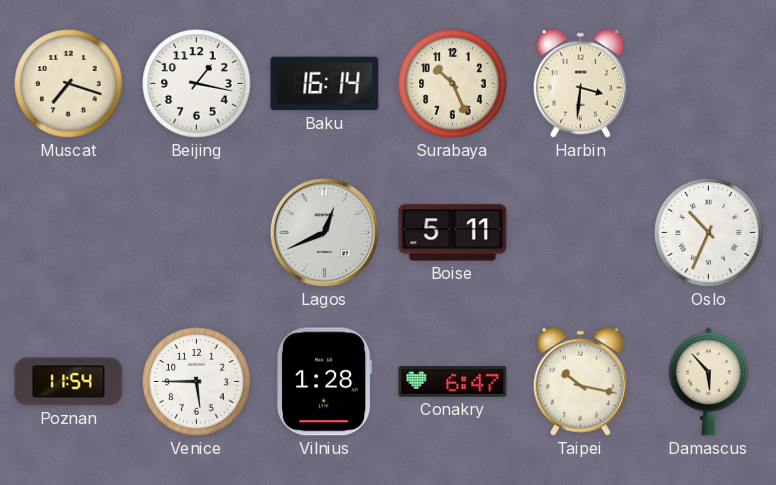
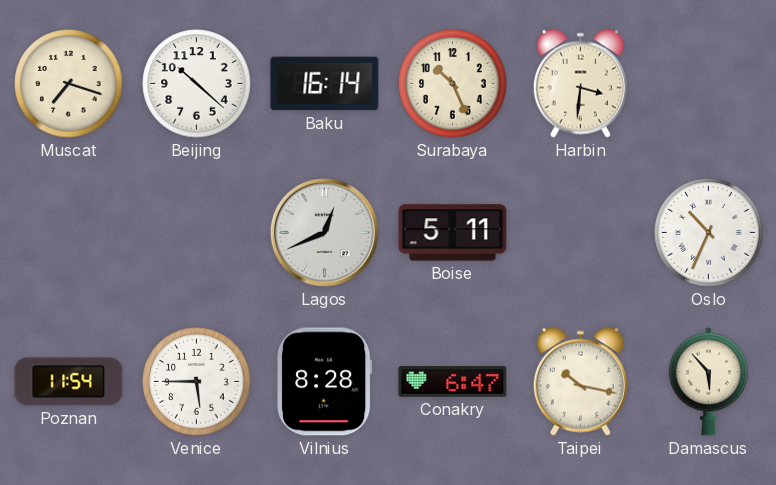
Beijing: 1:17 -> 10:22
Vilnius: 1:28 -> 8:28
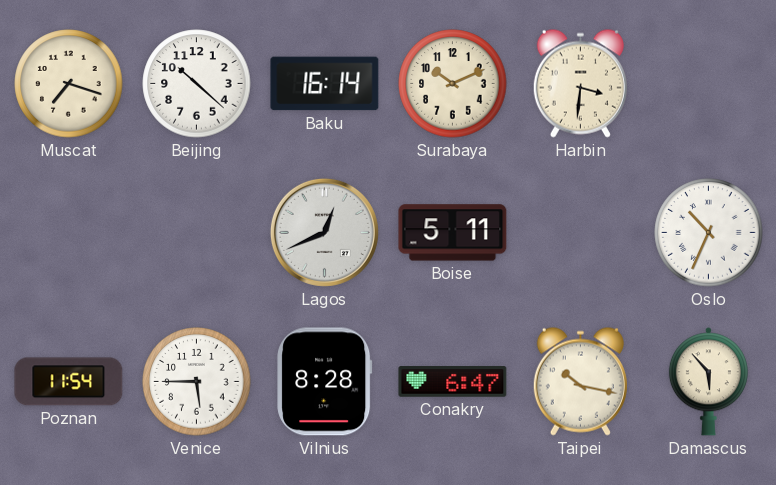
Surabaya: 10:26 -> 10:11
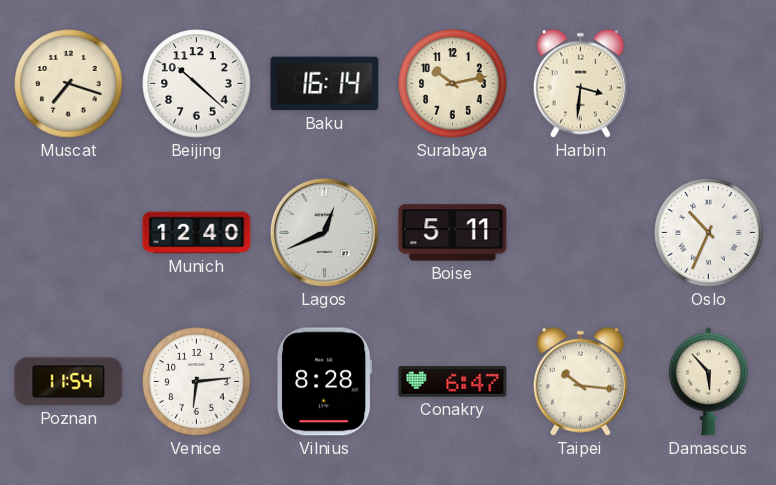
Surabaya: 10:11 -> 10:13
Munich: none -> 12:40
Venice: 5:45 -> 6:14
Taipei: 10:17 -> 10:16
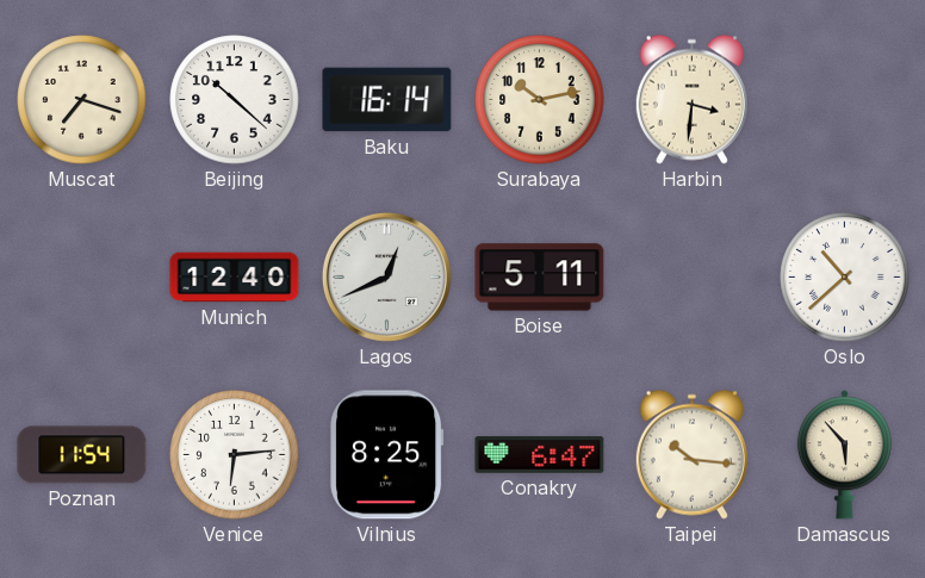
Oslo: 10:34 -> 10:38
Vilnius: 8:28 -> 8:25
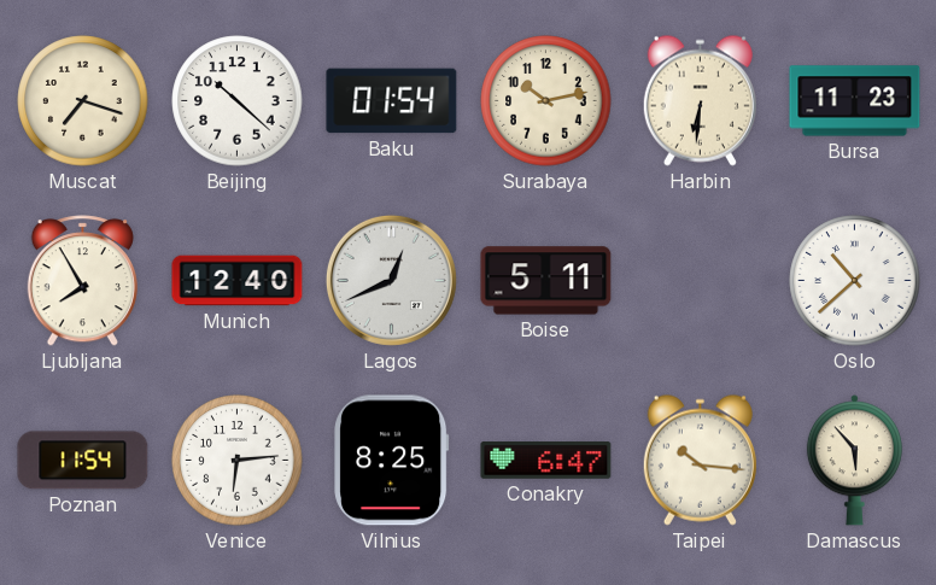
Baku: 16:14 -> 01:54
Harbin: 3:31 -> 6:31
Bursa: none -> 11:23
Ljubljana: none -> 7:55
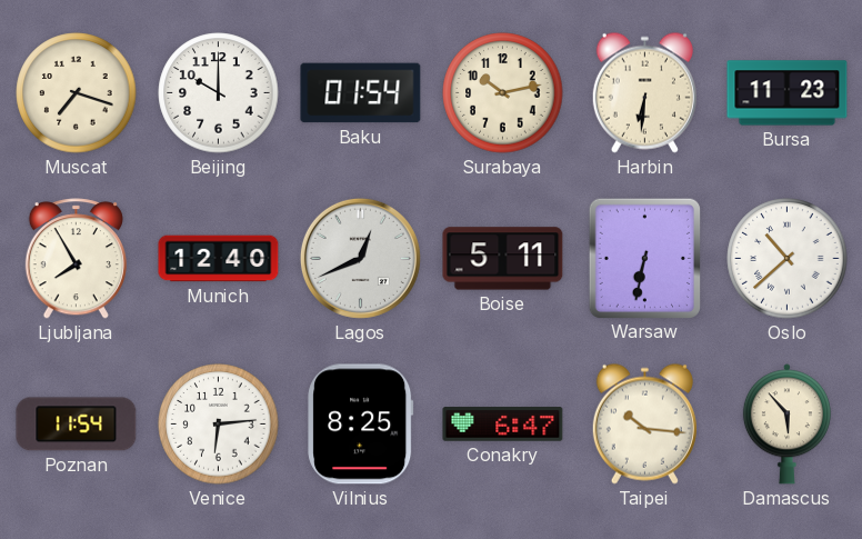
Beijing: 10:22 -> 10:00
Warsaw: none -> 6:32
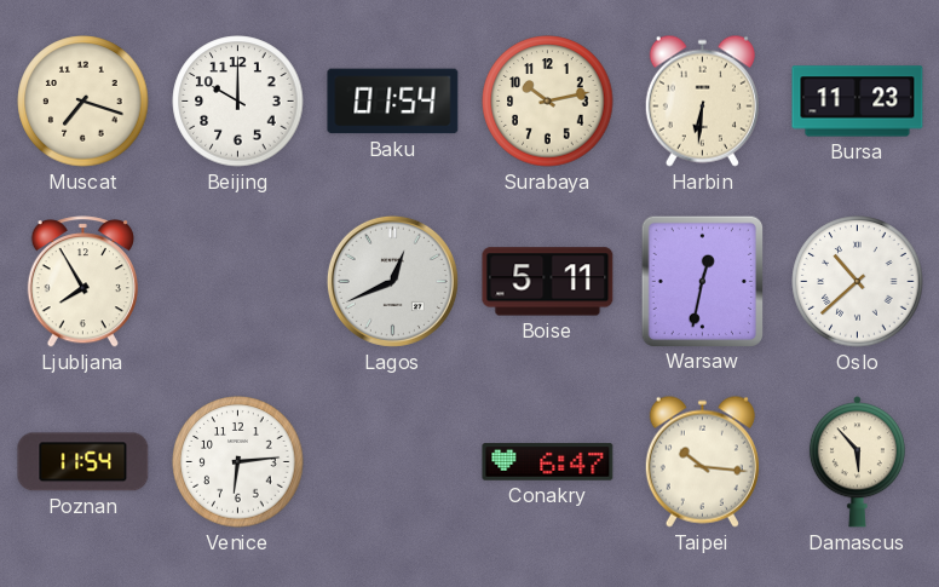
Munich: 12:40 -> none
Warsaw: 6:32 -> 12:32
Vilnius: 8:25 -> none
